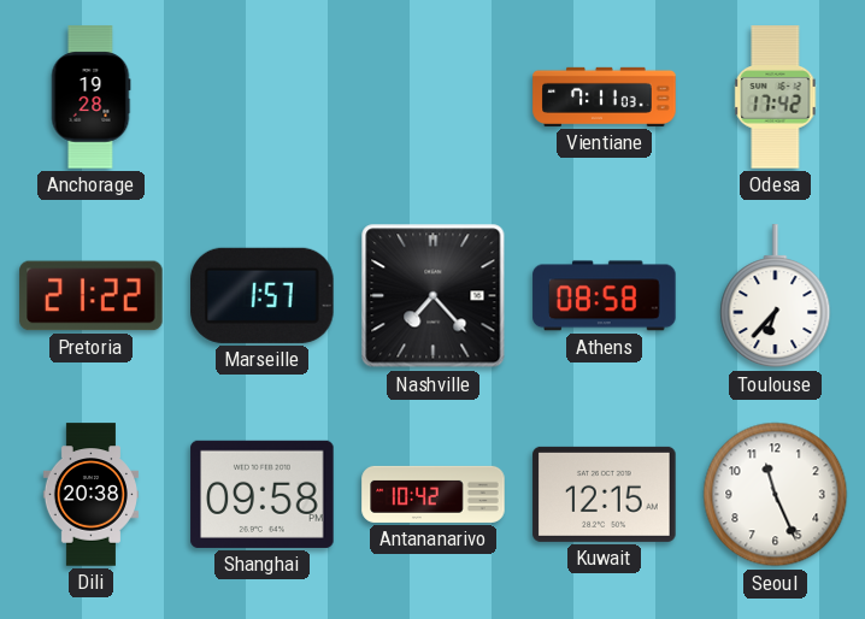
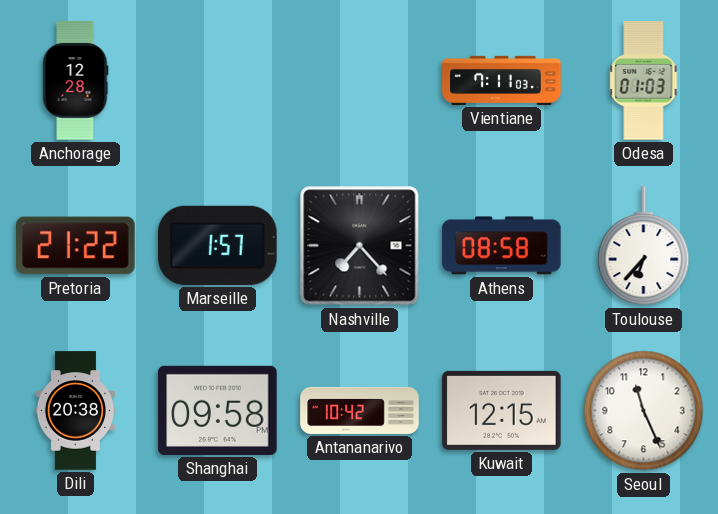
Anchorage: 19:28 -> 12:28
Odesa: 17:42 -> 01:03
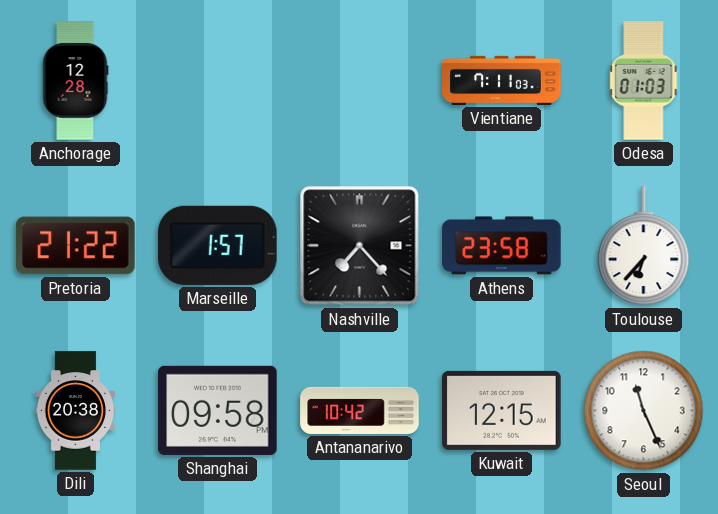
Athens: 08:58 -> 23:58
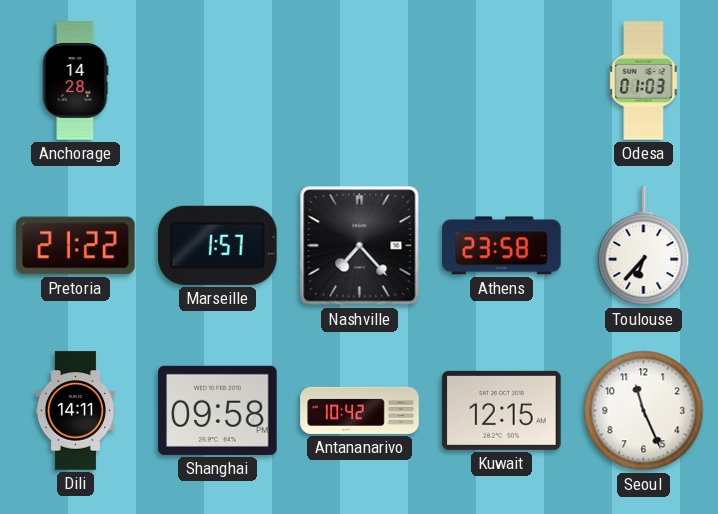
Anchorage: 12:28 -> 14:28
Vientiane: 7:11 -> none
Dili: 20:38 -> 14:11
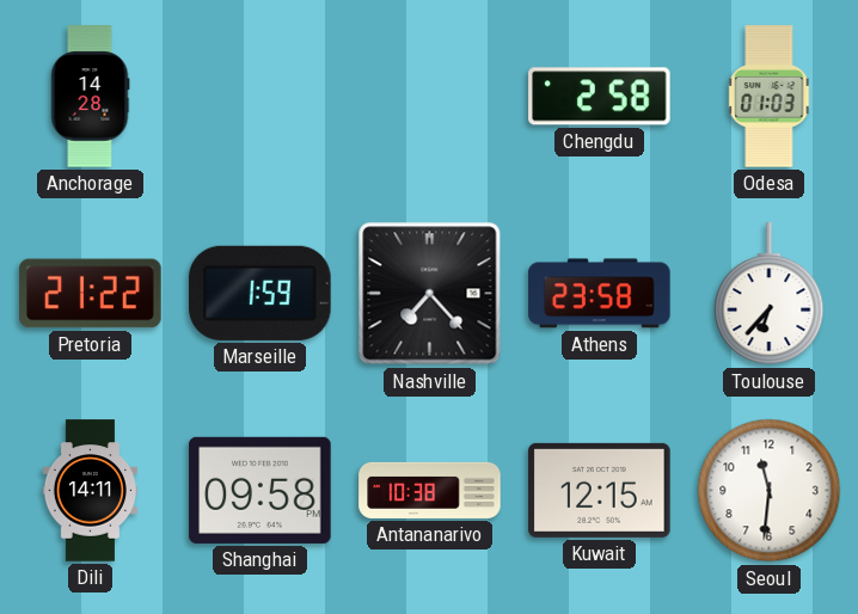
Chengdu: none -> 2:58
Marseille: 1:57 -> 1:59
Antananarivo: 10:42 -> 10:38
Seoul: 11:26 -> 11:31
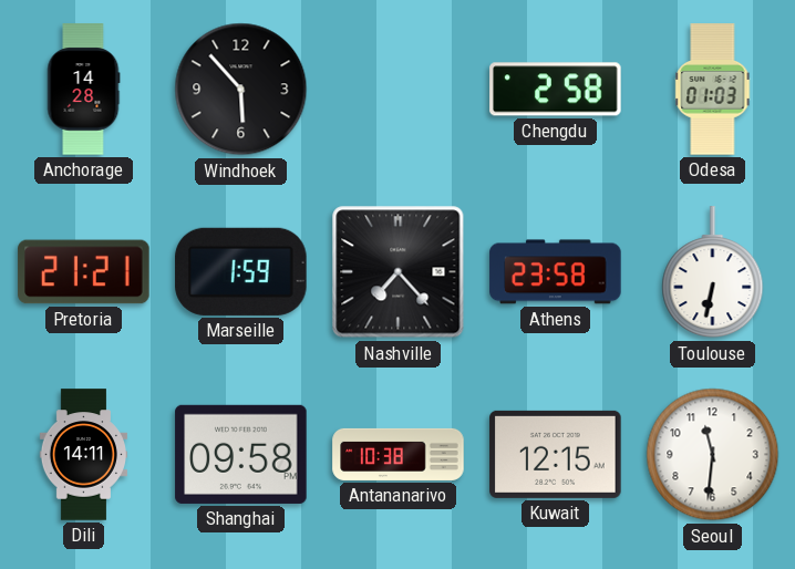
Windhoek: none -> 5:53
Pretoria: 21:22 -> 21:21
Toulouse: 6:37 -> 6:32
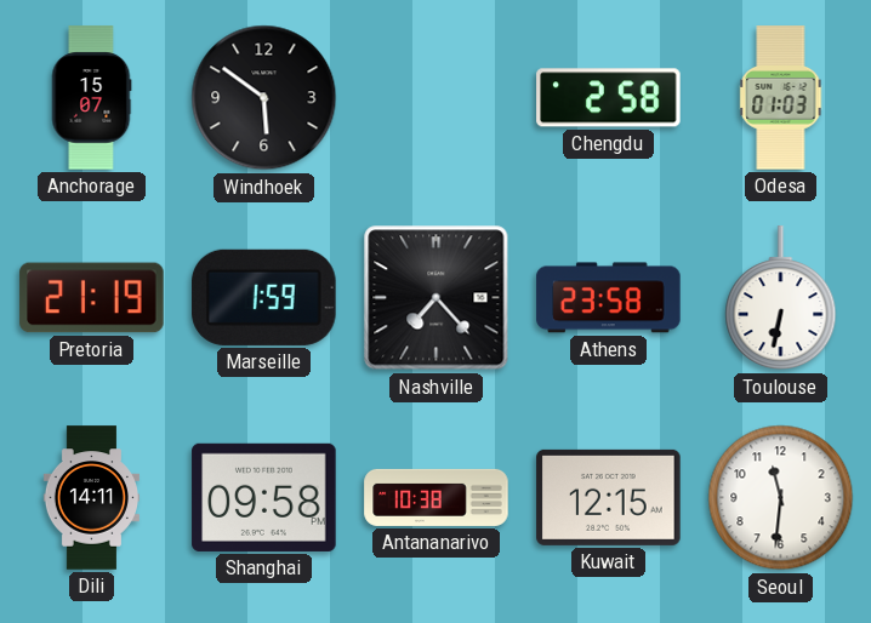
Anchorage: 14:28 -> 15:07
Windhoek: 5:53 -> 5:51
Pretoria: 21:21 -> 21:19
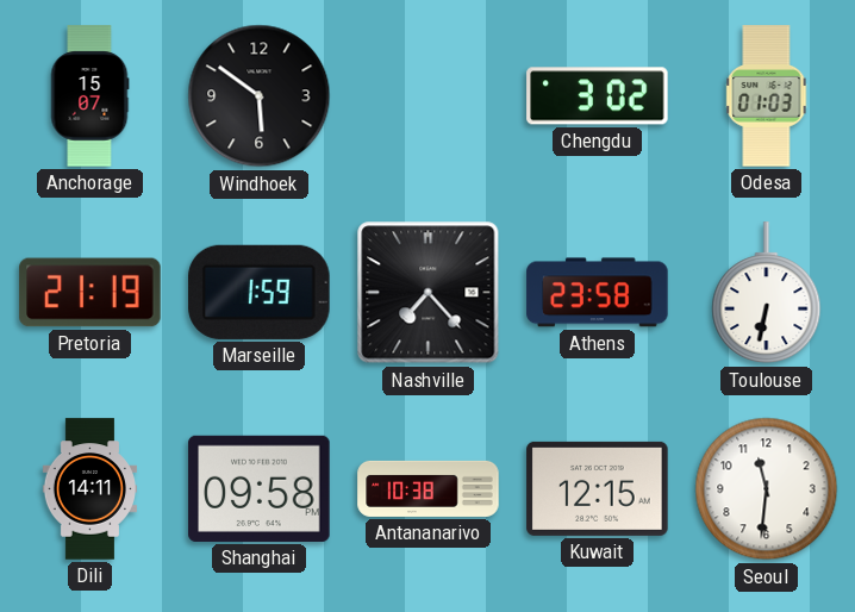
Chengdu: 2:58 -> 3:02
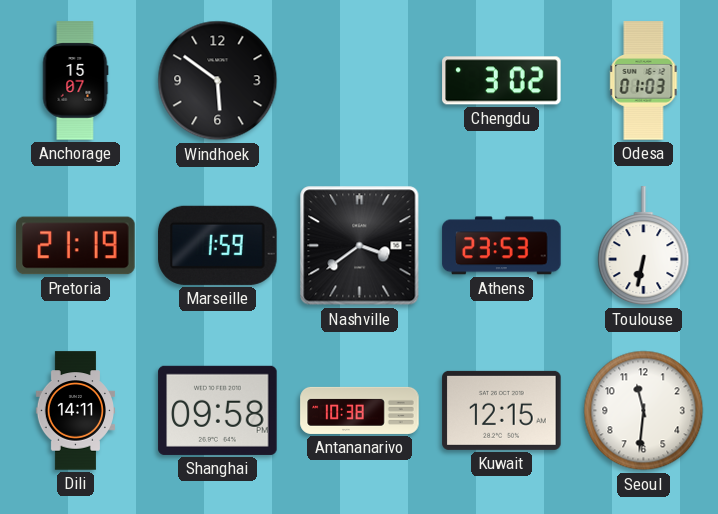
Nashville: 7:23 -> 3:39
Athens: 23:58 -> 23:53
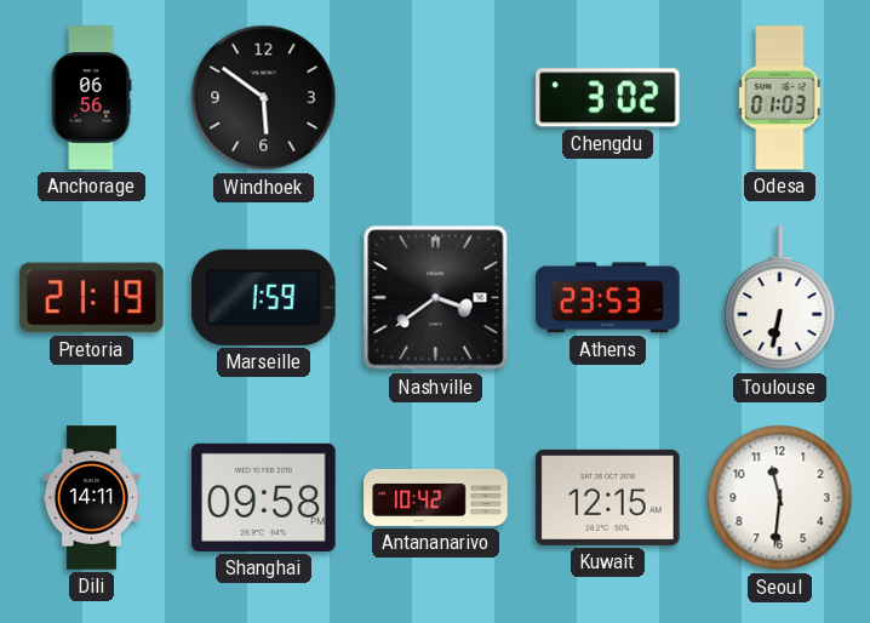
Anchorage: 15:07 -> 06:56
Antananarivo: 10:38 -> 10:42
